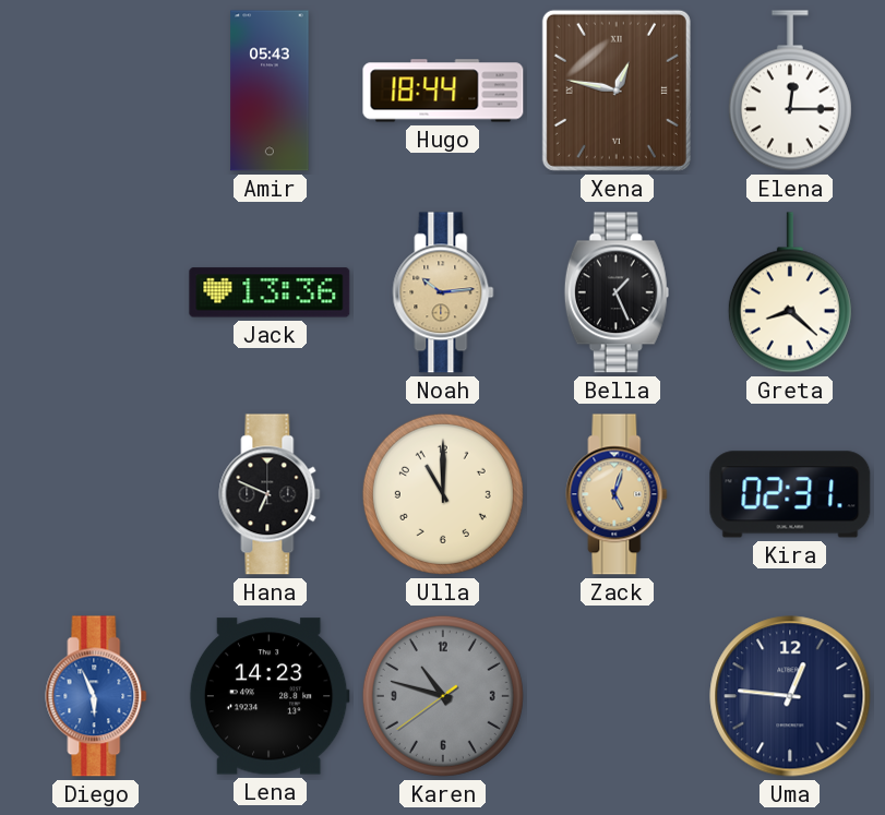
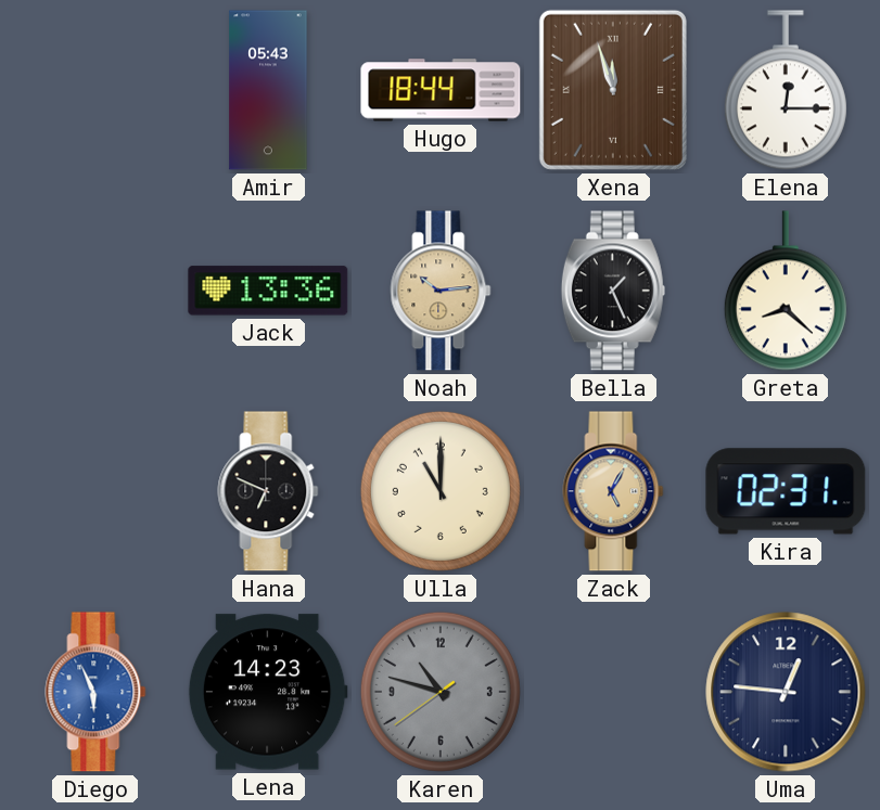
Xena: 12:47 -> 11:57
Zack: 5:03 -> 5:05
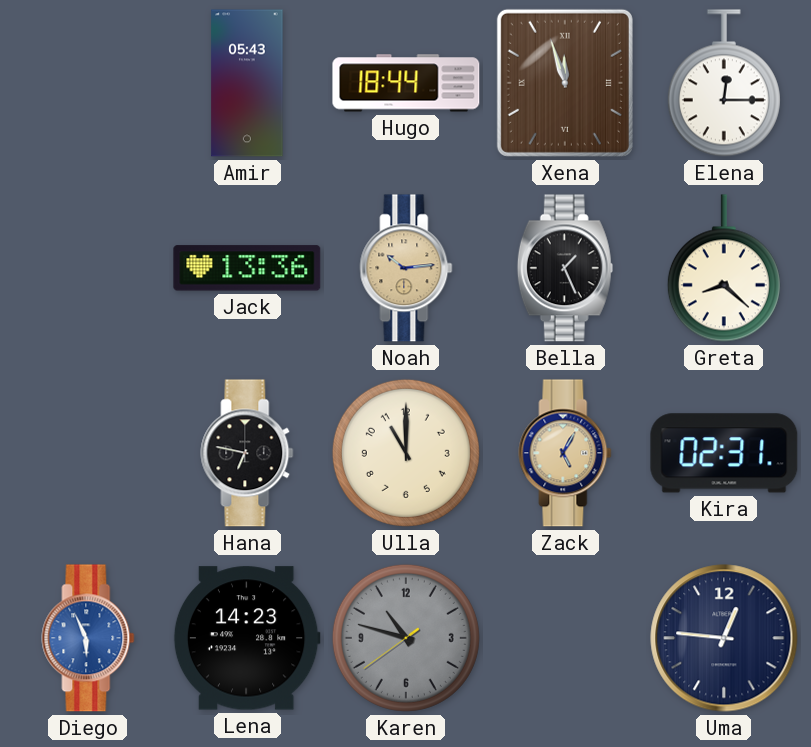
Hana: 6:49 -> 6:47
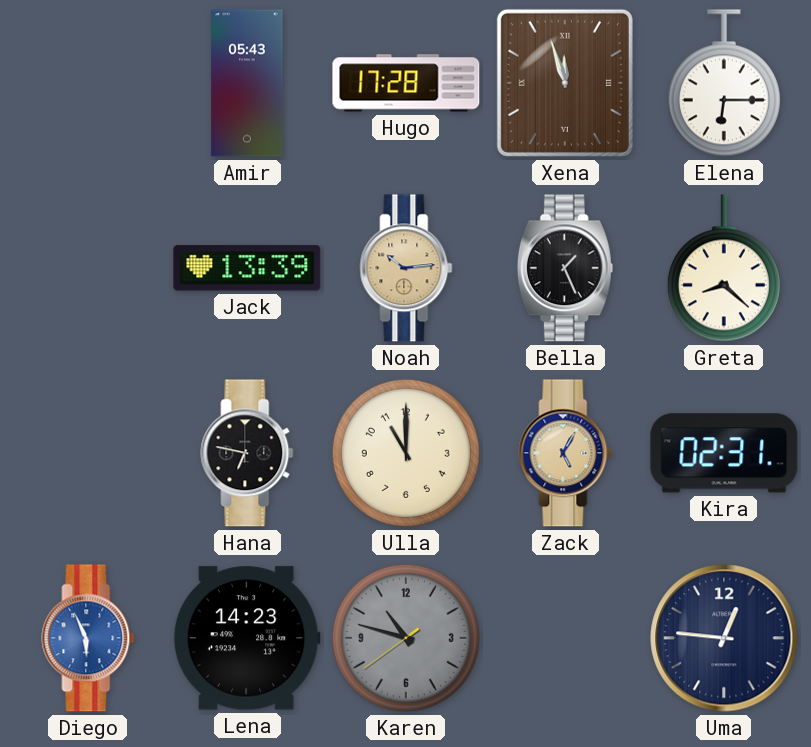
Hugo: 18:44 -> 17:28
Elena: 12:15 -> 6:15
Jack: 13:36 -> 13:39
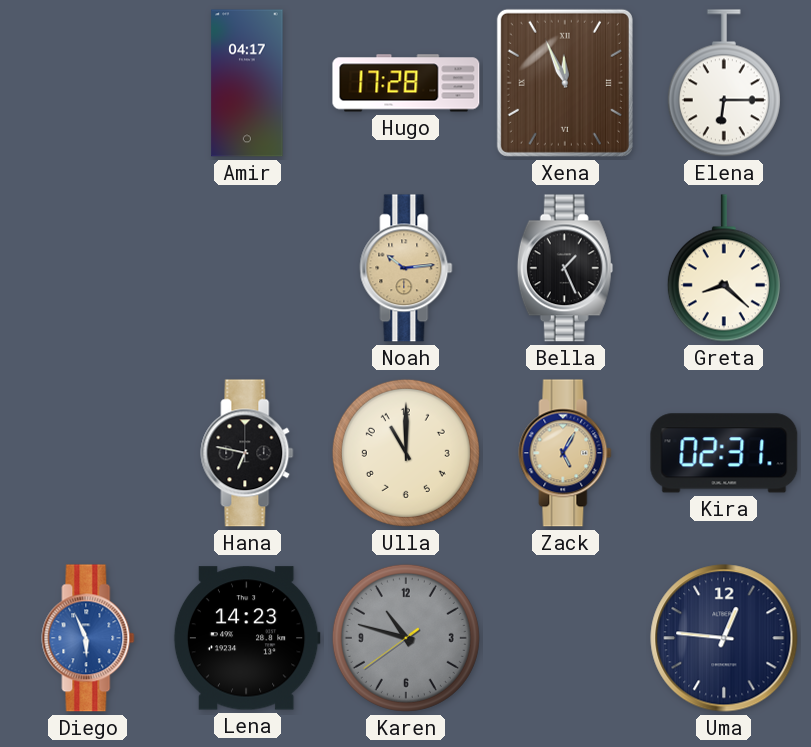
Amir: 05:43 -> 04:17
Xena: 11:57 -> 11:56
Jack: 13:39 -> none
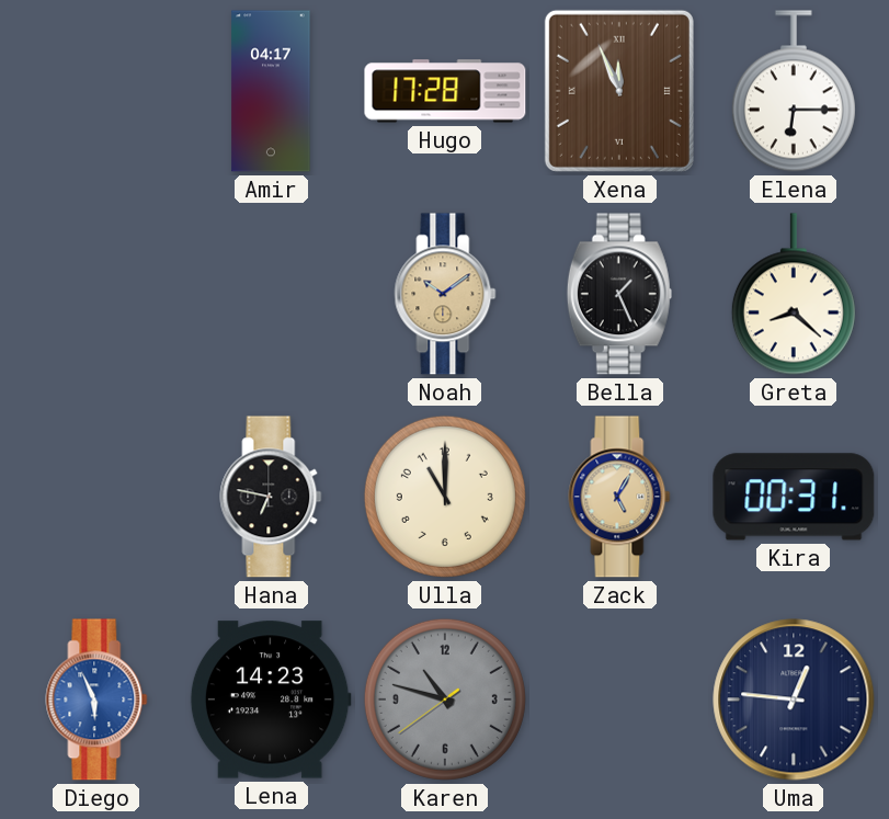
Noah: 10:14 -> 10:09
Kira: 02:31 -> 00:31
